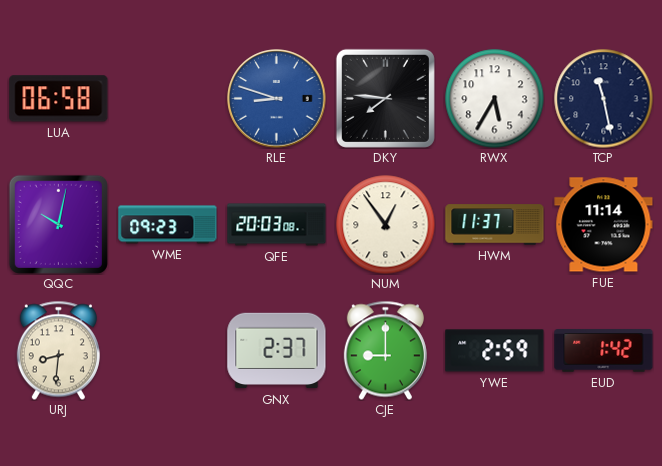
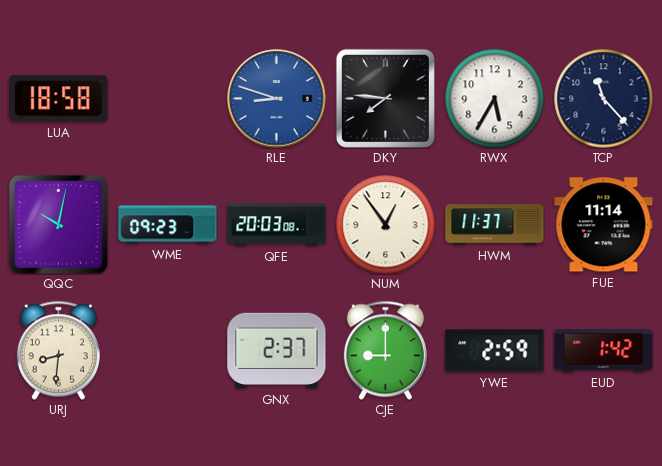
LUA: 06:58 -> 18:58
TCP: 11:28 -> 11:23
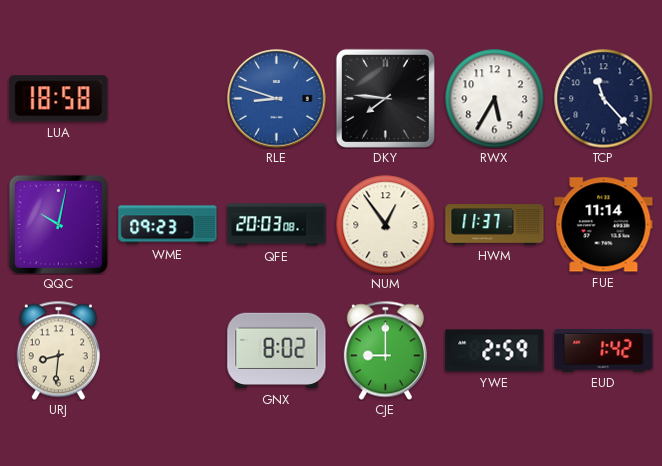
GNX: 2:37 -> 8:02
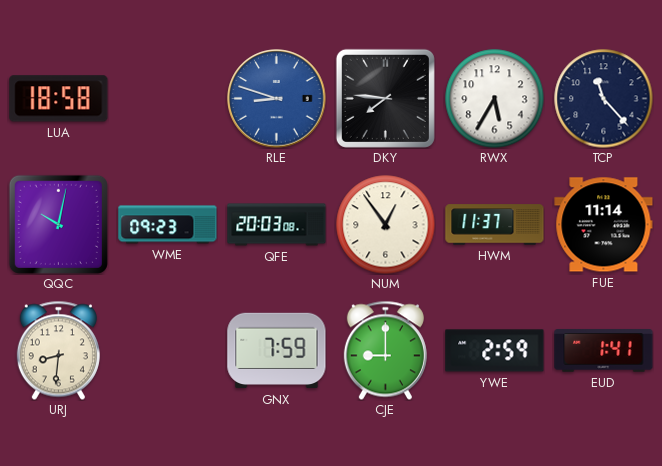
GNX: 8:02 -> 7:59
EUD: 1:42 -> 1:41
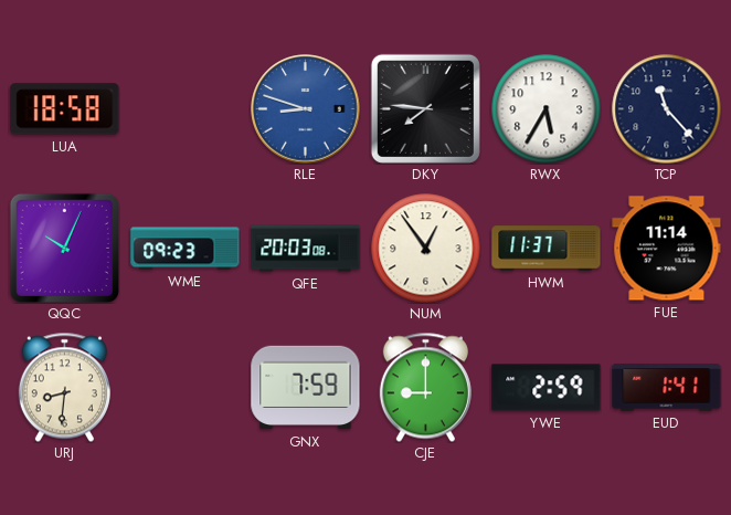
QQC: 10:02 -> 10:04
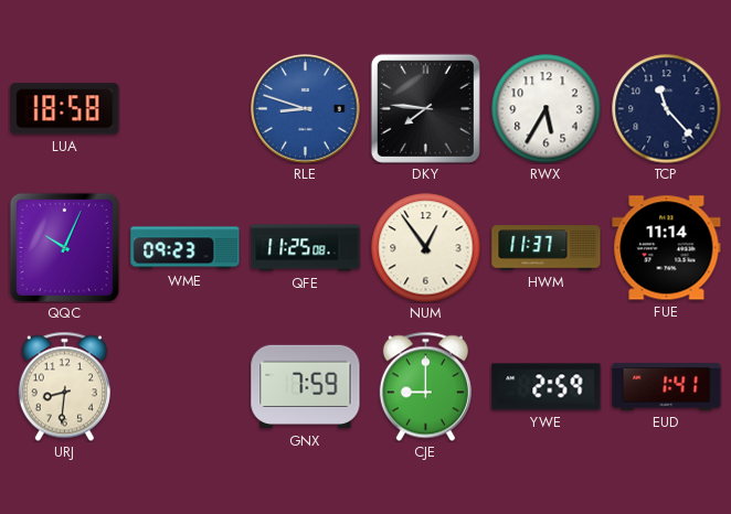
QFE: 20:03 -> 11:25
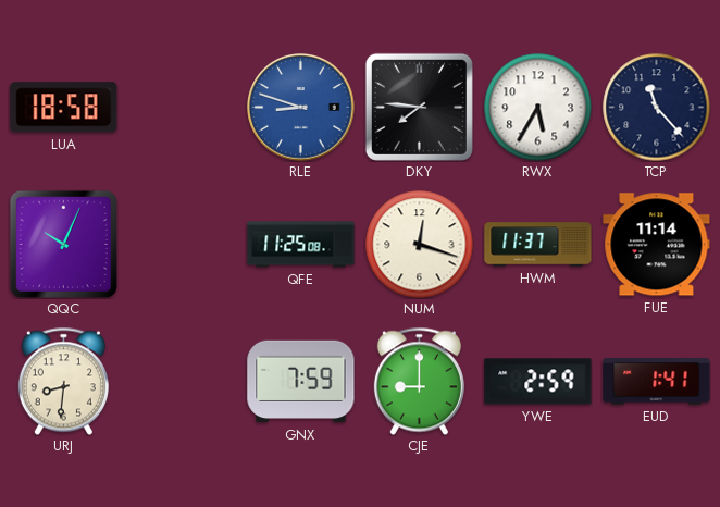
WME: 09:23 -> none
NUM: 12:54 -> 12:18
